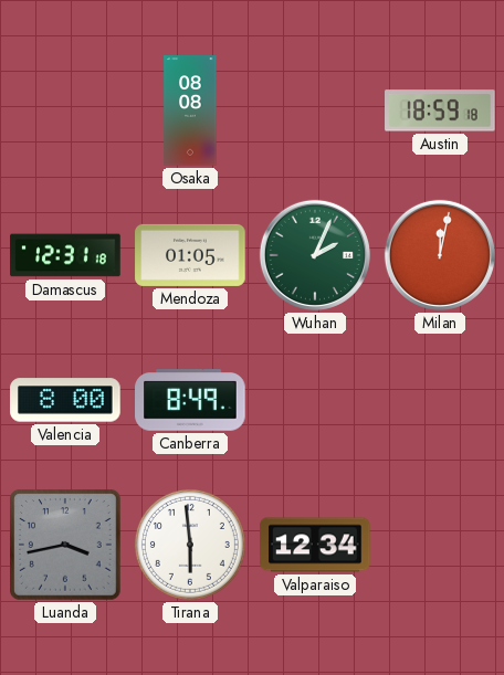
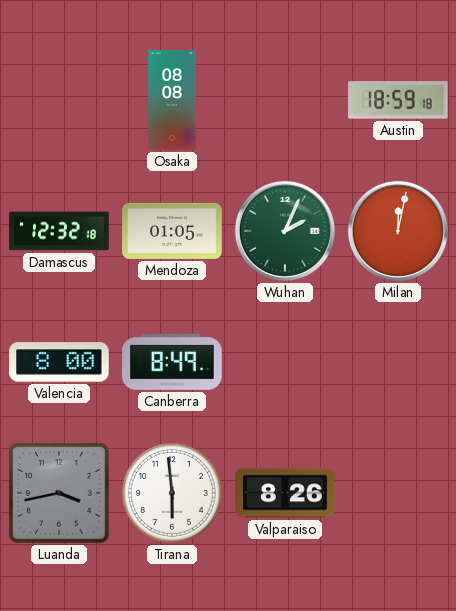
Damascus: 12:31 -> 12:32
Valparaiso: 12:34 -> 8:26
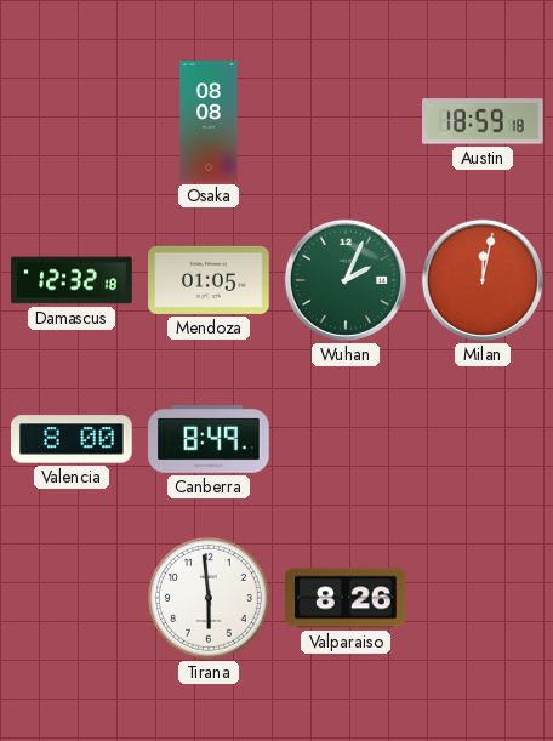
Luanda: 3:43 -> none
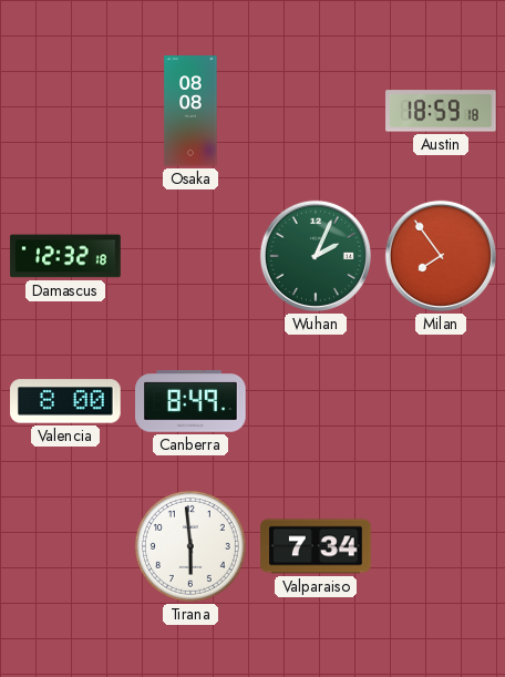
Mendoza: 01:05 -> none
Milan: 12:02 -> 7:54
Valparaiso: 8:26 -> 7:34
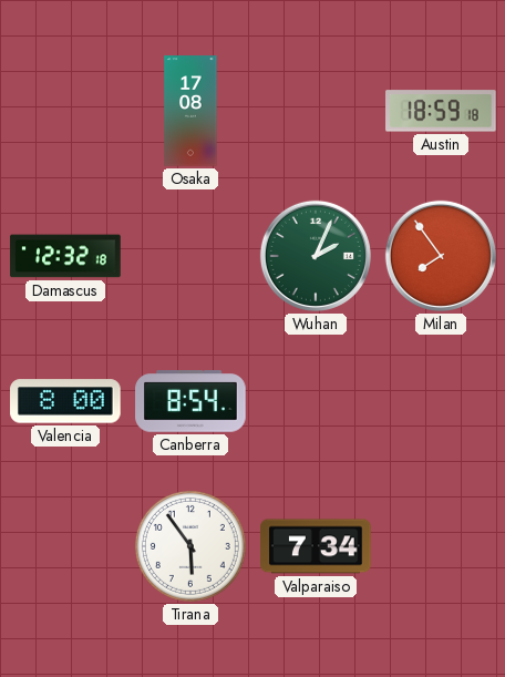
Osaka: 08:08 -> 17:08
Canberra: 8:49 -> 8:54
Tirana: 5:59 -> 5:54
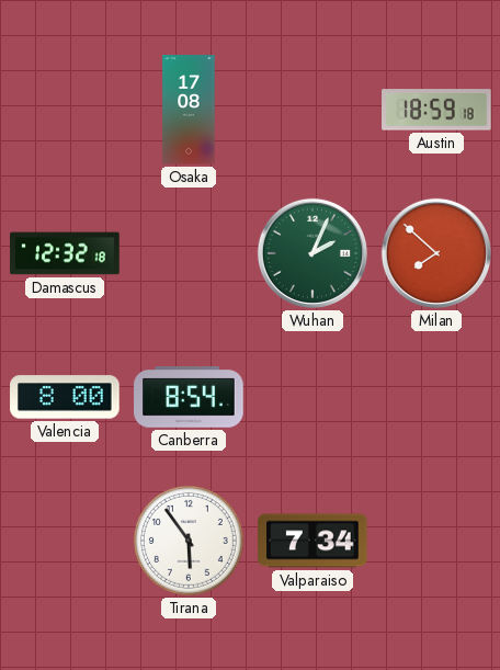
Milan: 7:54 -> 7:52
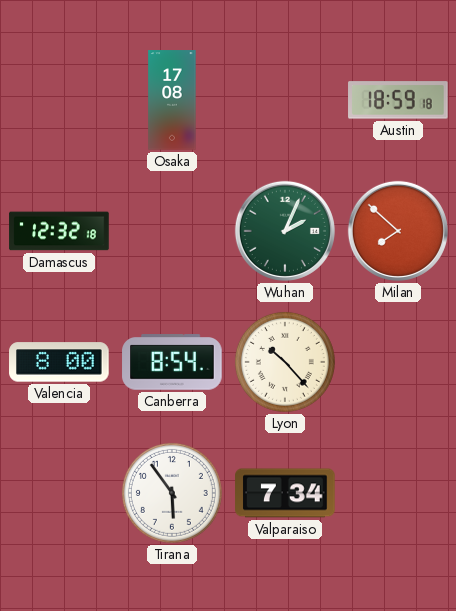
Lyon: none -> 10:23
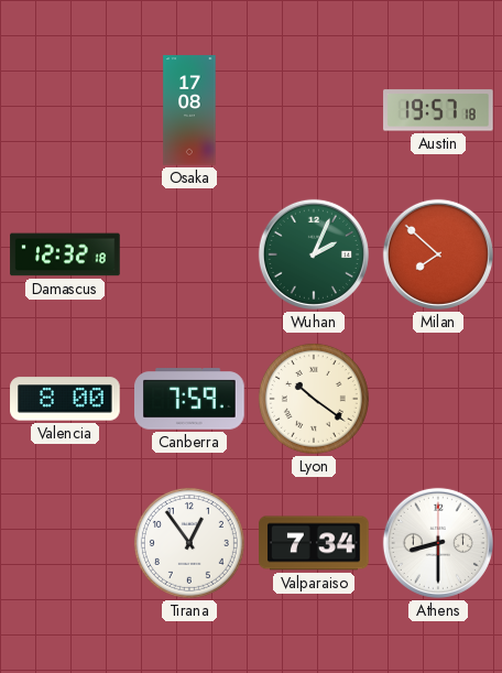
Austin: 18:59 -> 19:57
Canberra: 8:54 -> 7:59
Lyon: 10:23 -> 10:21
Tirana: 5:54 -> 12:54
Athens: none -> 8:30
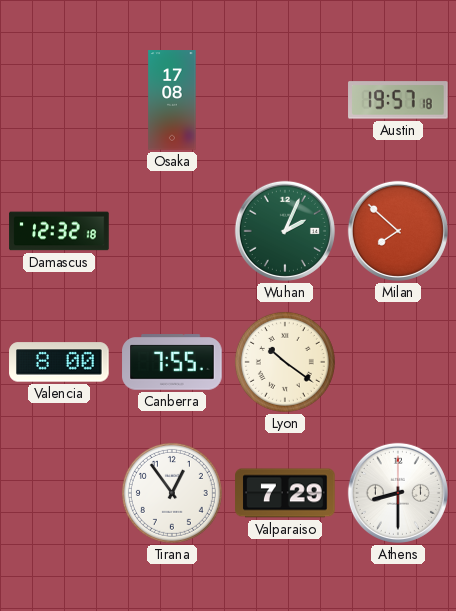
Canberra: 7:59 -> 7:55
Valparaiso: 7:34 -> 7:29
